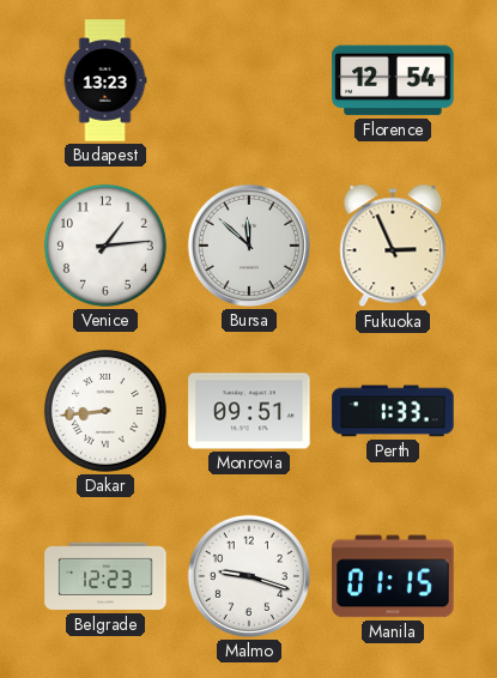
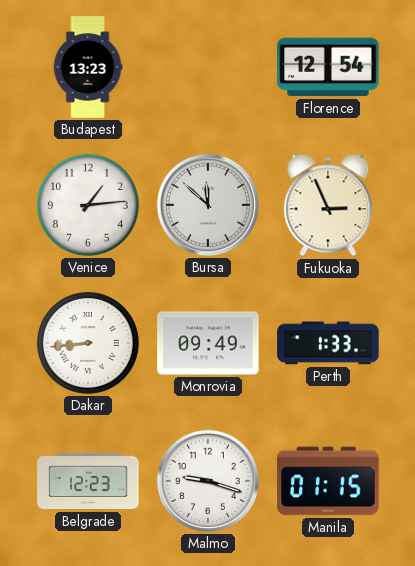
Monrovia: 09:51 -> 09:49
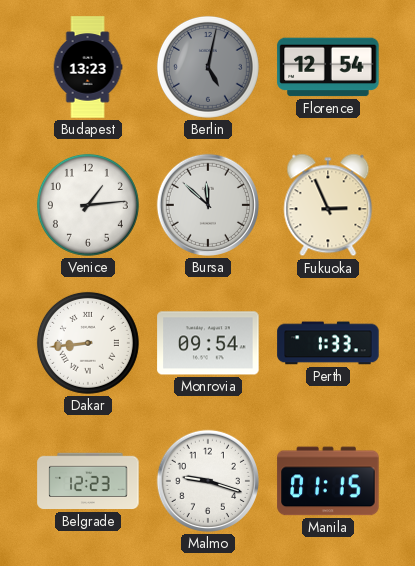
Berlin: none -> 5:02
Monrovia: 09:49 -> 09:54
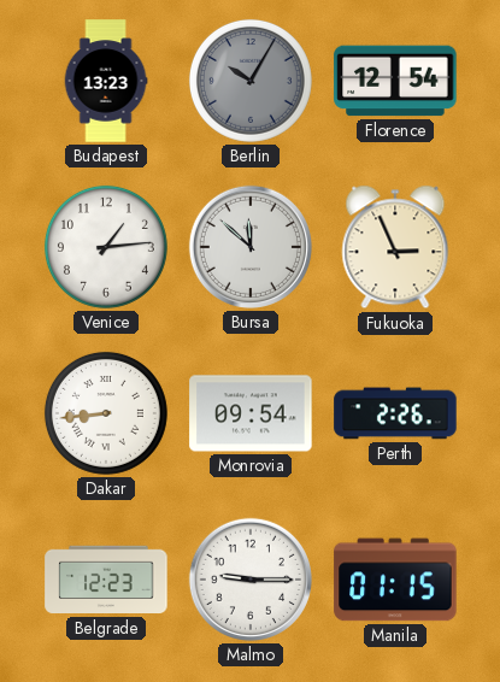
Berlin: 5:02 -> 10:05
Perth: 1:33 -> 2:26
Malmo: 9:18 -> 9:15
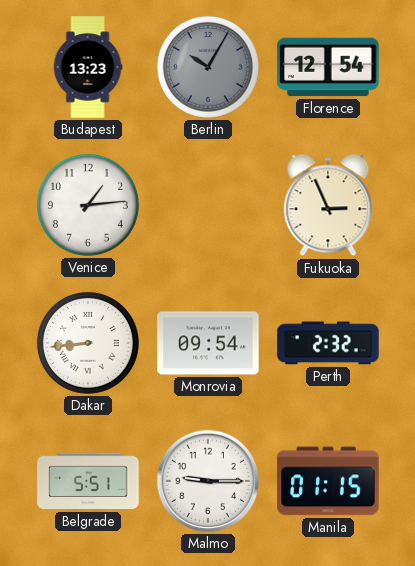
Bursa: 11:52 -> none
Perth: 2:26 -> 2:32
Belgrade: 12:23 -> 5:51
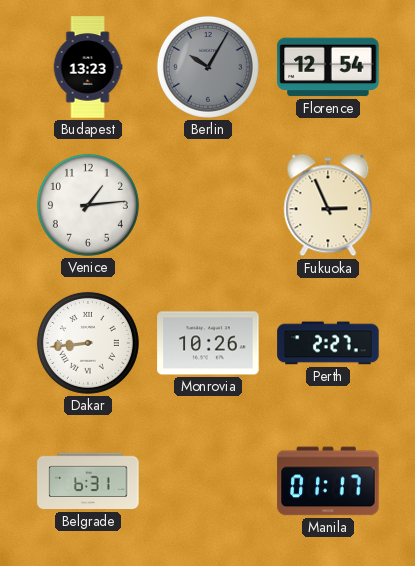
Monrovia: 09:54 -> 10:26
Perth: 2:32 -> 2:27
Belgrade: 5:51 -> 6:31
Malmo: 9:15 -> none
Manila: 01:15 -> 01:17
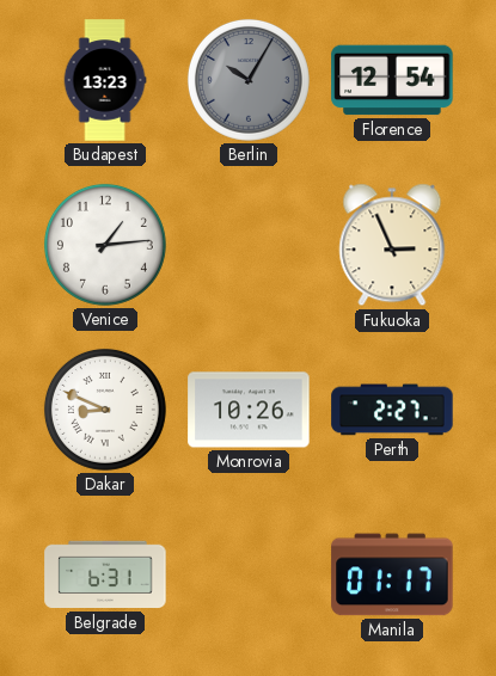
Dakar: 8:44 -> 8:49
